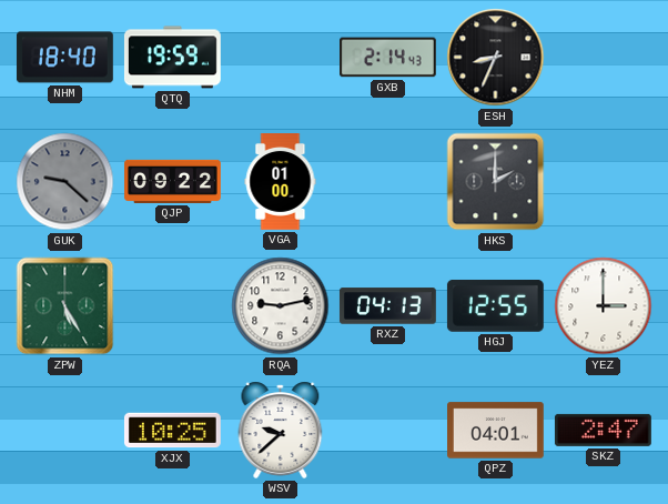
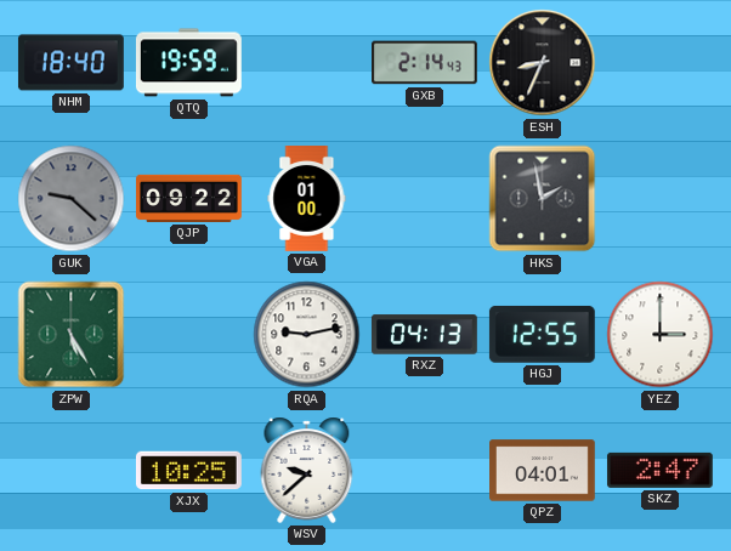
HKS: 2:00 -> 1:58
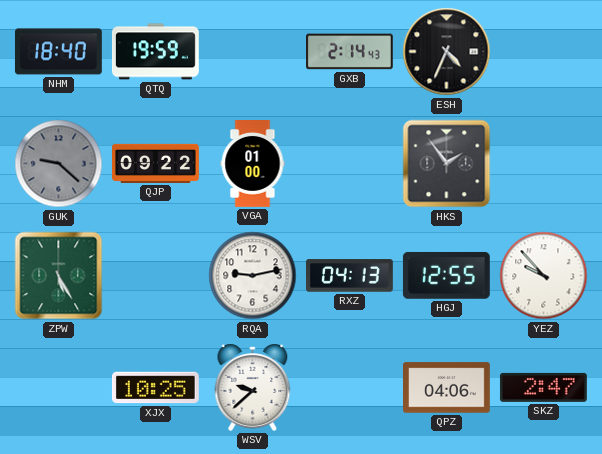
ESH: 8:34 -> 4:34
HKS: 1:58 -> 1:54
YEZ: 3:00 -> 9:53
QPZ: 04:01 -> 04:06
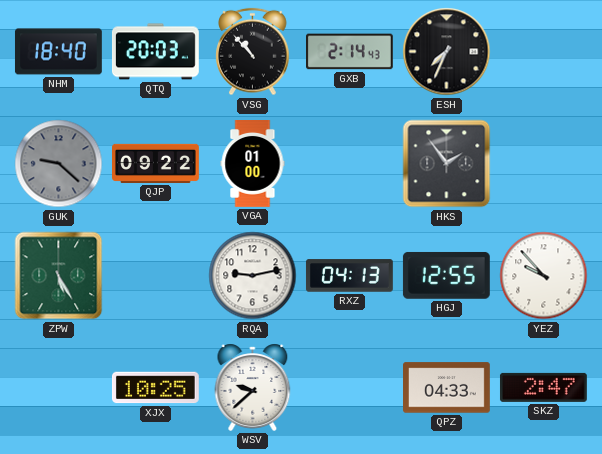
QTQ: 19:59 -> 20:03
VSG: none -> 10:53
ESH: 4:34 -> 7:34
QPZ: 04:06 -> 04:33
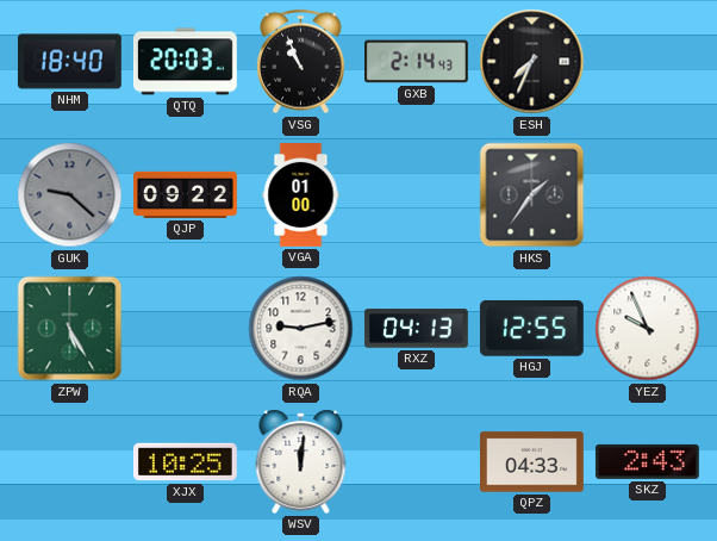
VSG: 10:53 -> 10:56
HKS: 1:54 -> 1:36
YEZ: 9:53 -> 9:56
WSV: 9:38 -> 12:01
SKZ: 2:47 -> 2:43
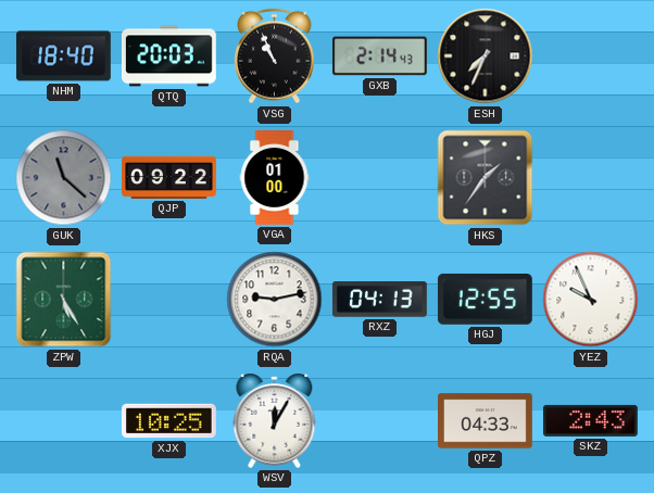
GUK: 9:22 -> 11:22
WSV: 12:01 -> 12:05
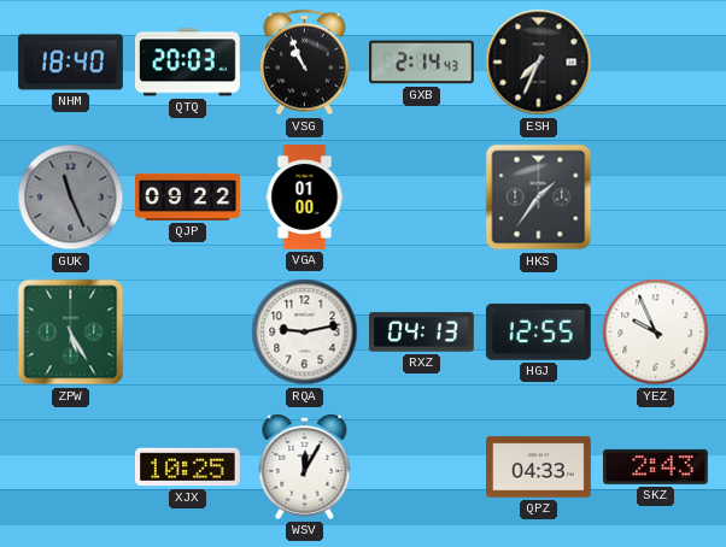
GUK: 11:22 -> 11:26
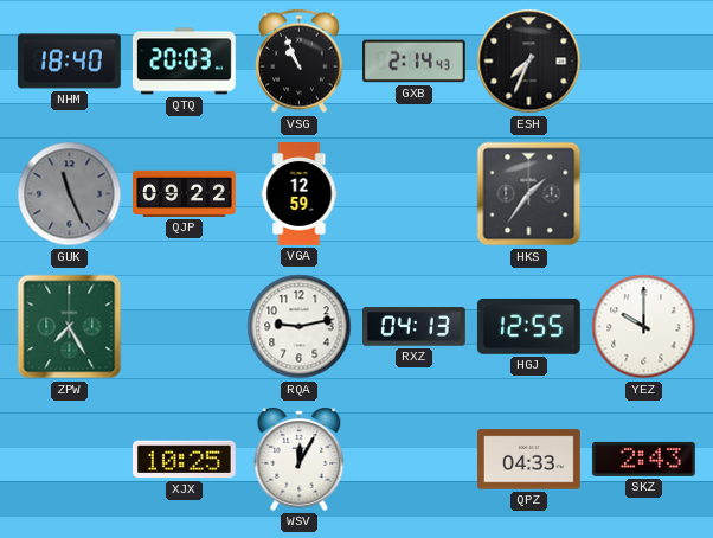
VGA: 01:00 -> 12:59
ZPW: 5:25 -> 7:25
YEZ: 9:56 -> 10:00
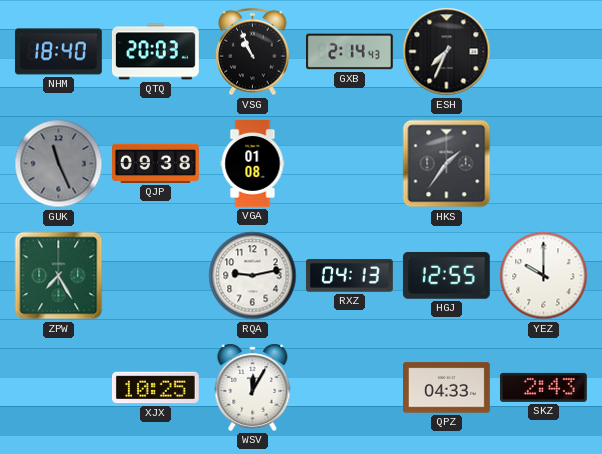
QJP: 09:22 -> 09:38
VGA: 12:59 -> 01:08
